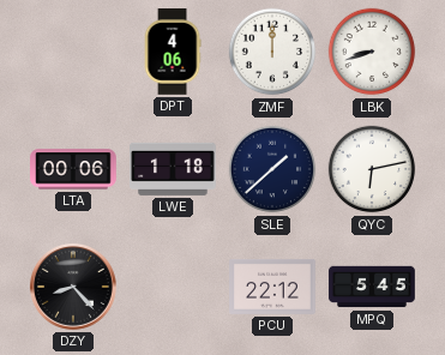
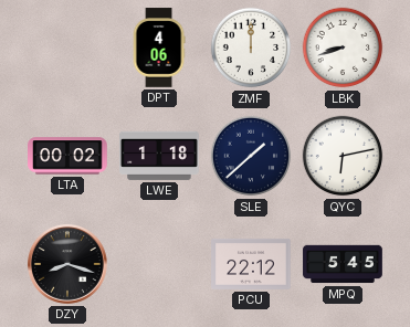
LTA: 00:06 -> 00:02
DZY: 8:23 -> 8:18
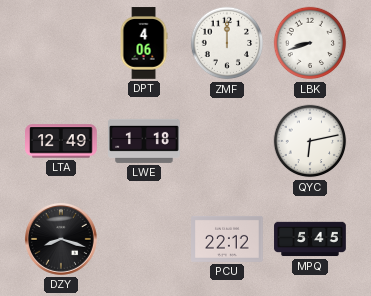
LTA: 00:02 -> 12:49
SLE: 1:38 -> none
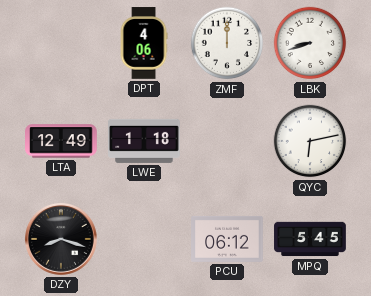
PCU: 22:12 -> 06:12
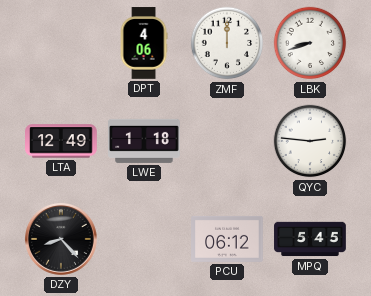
QYC: 6:13 -> 2:46
DZY: 8:18 -> 8:23
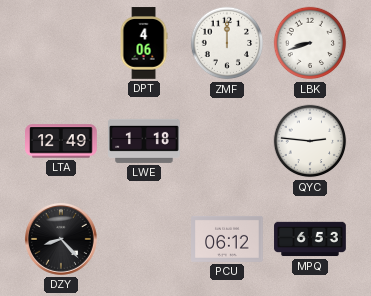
MPQ: 5:45 -> 6:53
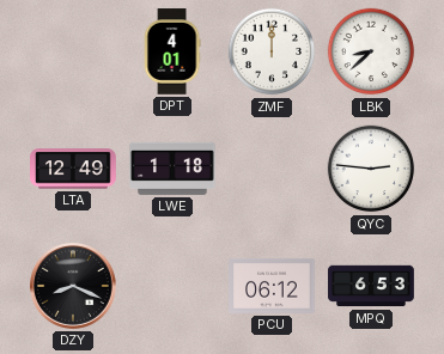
DPT: 4:06 -> 4:01
LBK: 8:42 -> 8:38
DZY: 8:23 -> 8:19
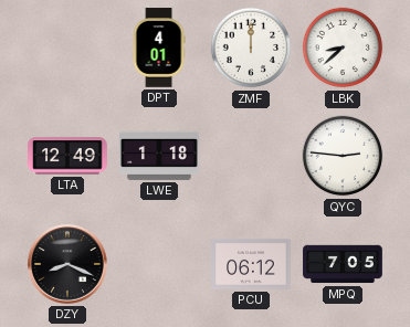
MPQ: 6:53 -> 7:05
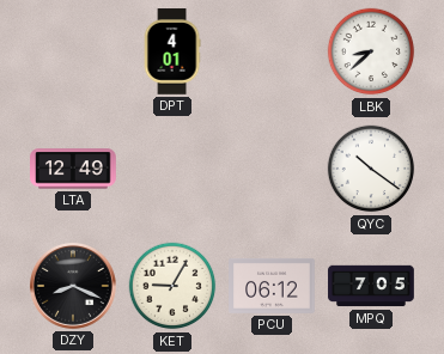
ZMF: 12:00 -> none
LWE: 1:18 -> none
QYC: 2:46 -> 10:21
KET: none -> 9:05
